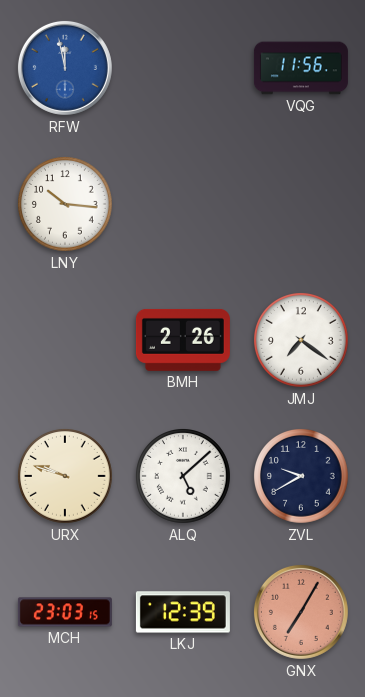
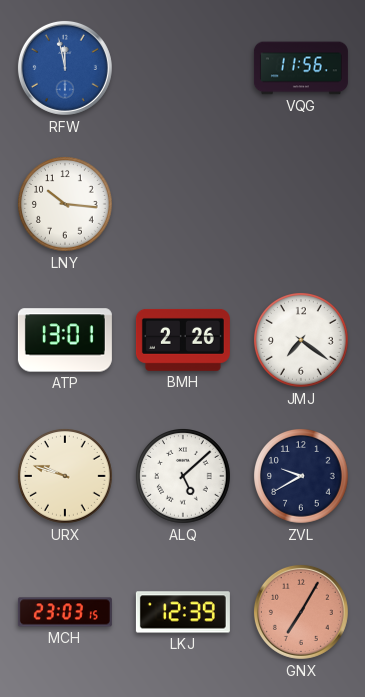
ATP: none -> 13:01
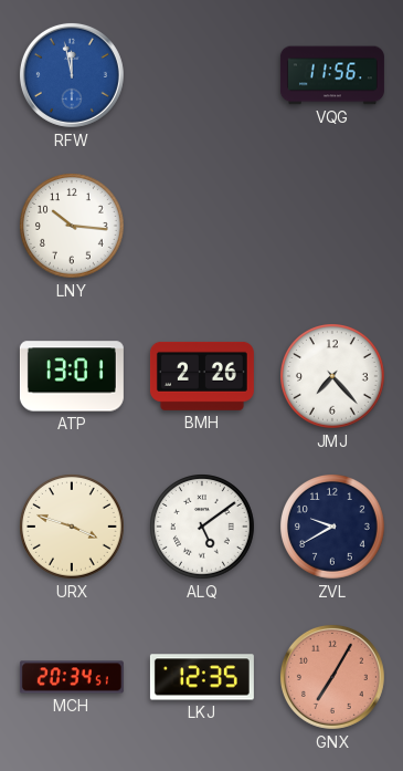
JMJ: 7:21 -> 7:23
URX: 9:48 -> 3:48
ALQ: 5:08 -> 5:09
MCH: 23:03 -> 20:34
LKJ: 12:39 -> 12:35
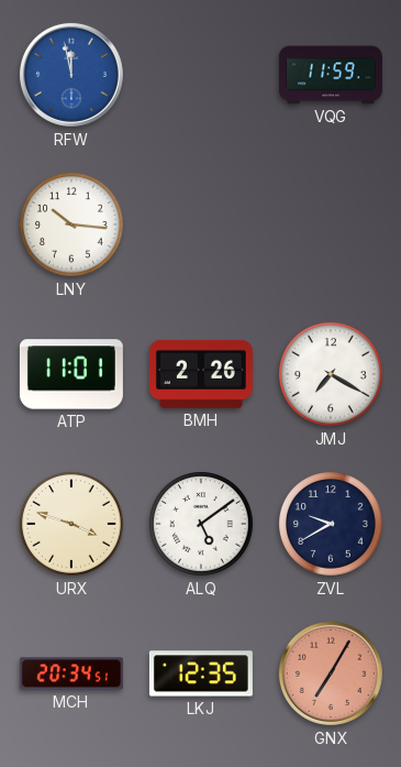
VQG: 11:56 -> 11:59
ATP: 13:01 -> 11:01
JMJ: 7:23 -> 7:20
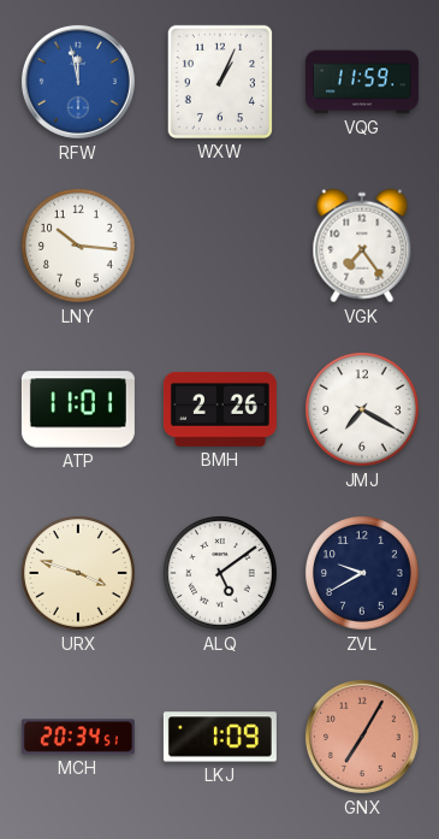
WXW: none -> 1:04
VGK: none -> 7:24
LKJ: 12:35 -> 1:09
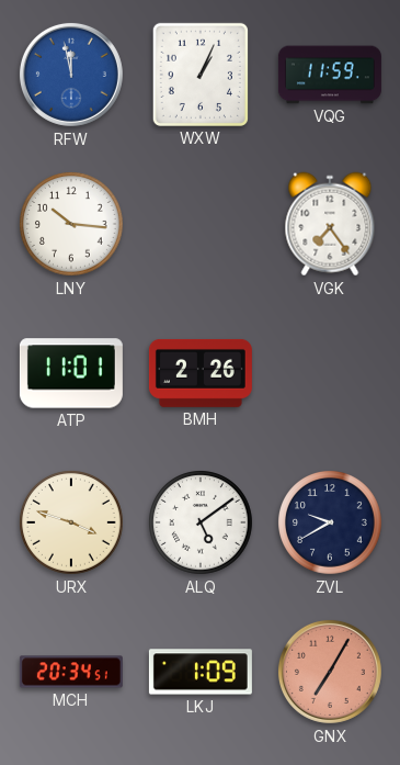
JMJ: 7:20 -> none
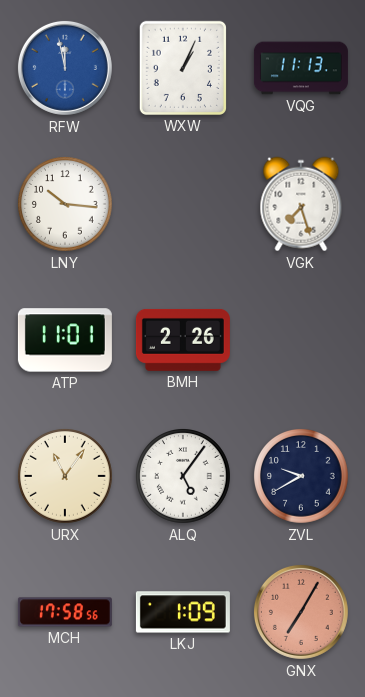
VQG: 11:59 -> 11:13
VGK: 7:24 -> 7:27
URX: 3:48 -> 11:06
ALQ: 5:09 -> 5:06
MCH: 20:34 -> 17:58
